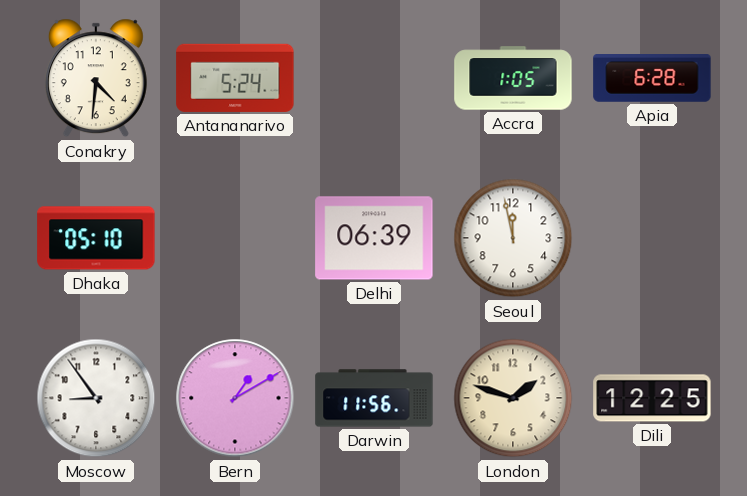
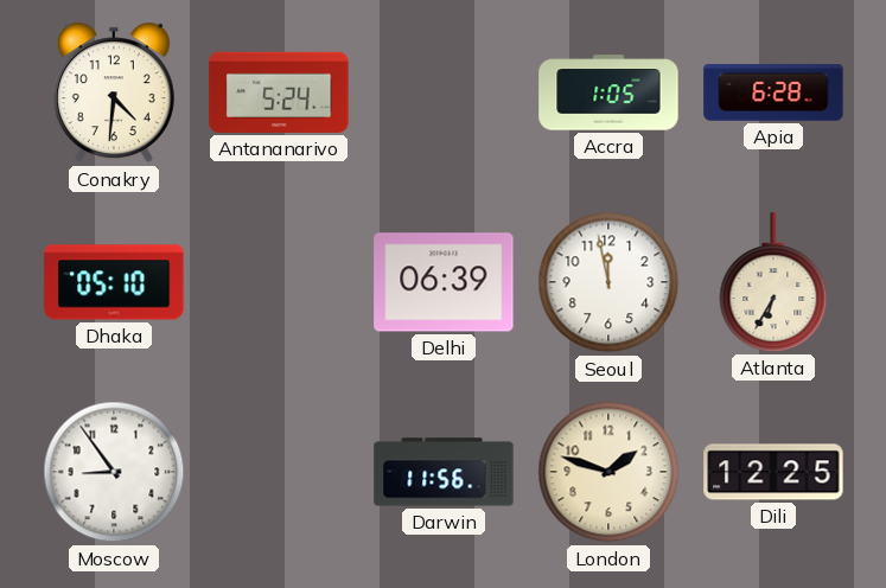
Atlanta: none -> 6:35
Bern: 1:10 -> none
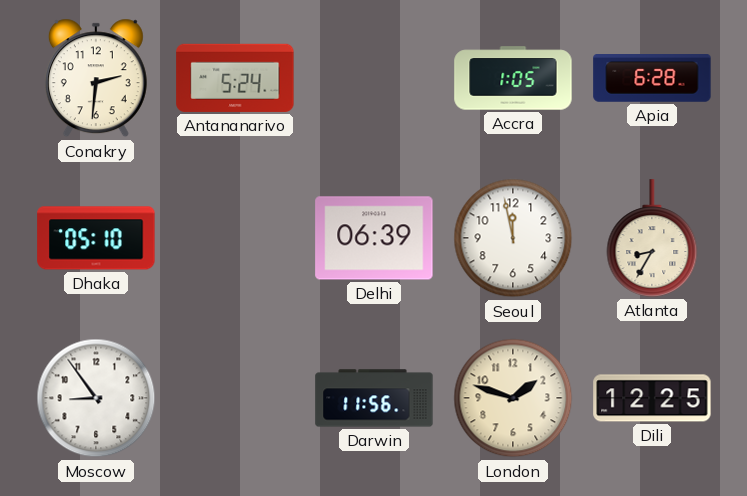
Conakry: 4:31 -> 2:31
Atlanta: 6:35 -> 8:35
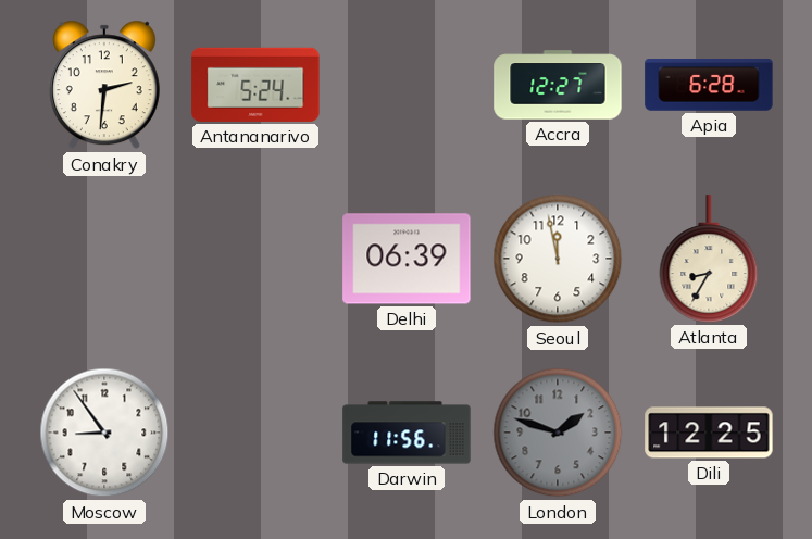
Accra: 1:05 -> 12:27
Dhaka: 05:10 -> none
London dial: cream -> grey
